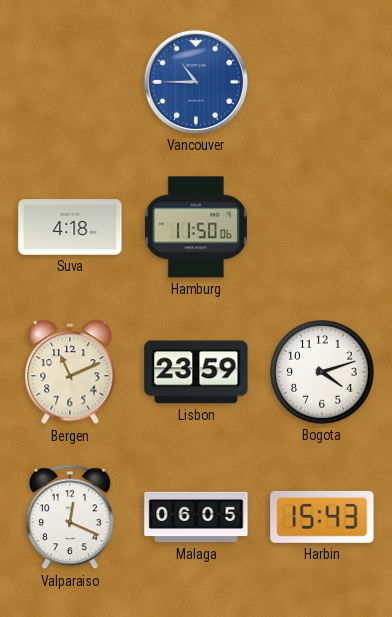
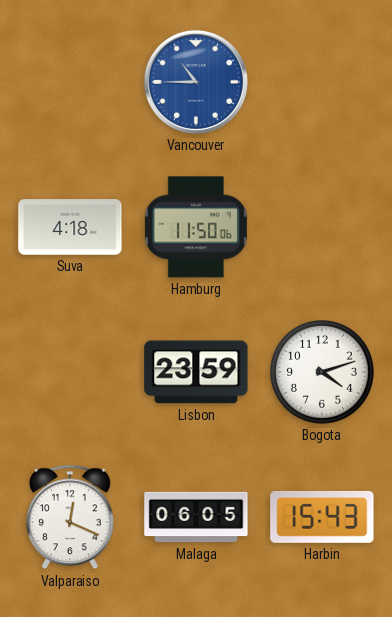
Bergen: 11:11 -> none
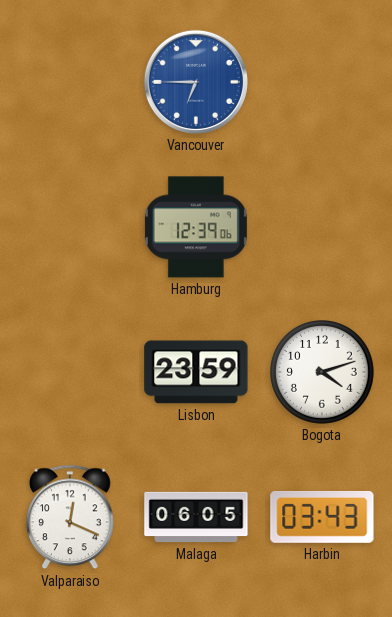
Vancouver: 10:45 -> 6:45
Suva: 4:18 -> none
Hamburg: 11:50 -> 12:39
Harbin: 15:43 -> 03:43
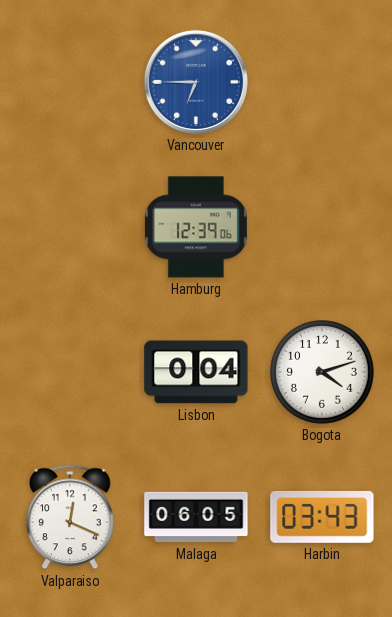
Lisbon: 23:59 -> 0:04
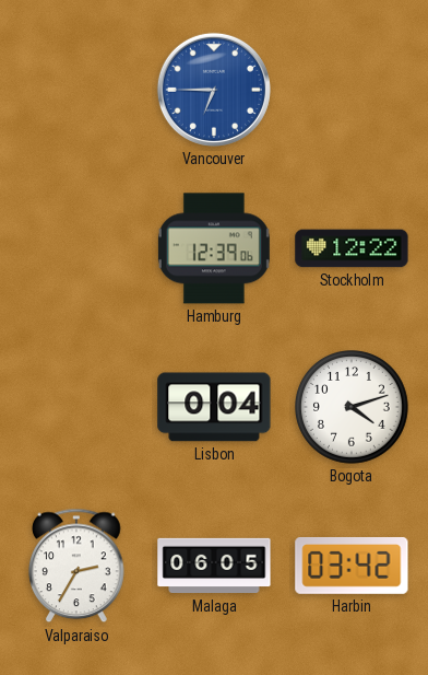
Stockholm: none -> 12:22
Valparaiso: 12:19 -> 2:35
Harbin: 03:43 -> 03:42
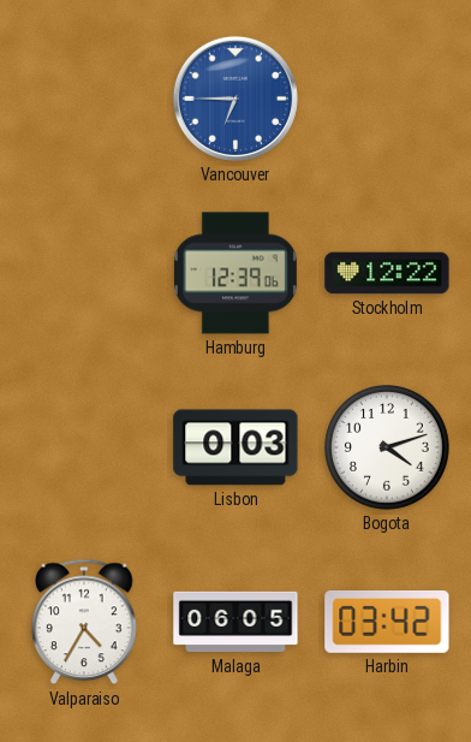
Lisbon: 0:04 -> 0:03
Valparaiso: 2:35 -> 4:35
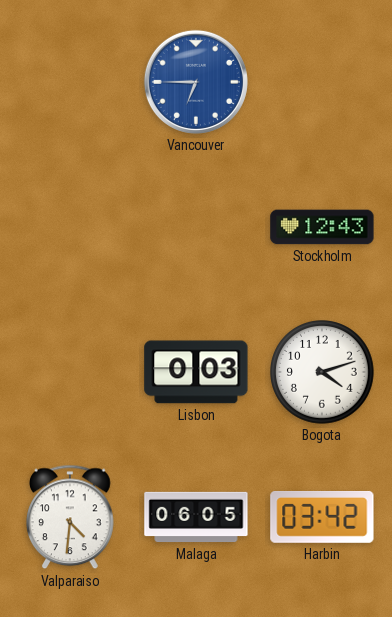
Hamburg: 12:39 -> none
Stockholm: 12:22 -> 12:43
Valparaiso: 4:35 -> 4:31
